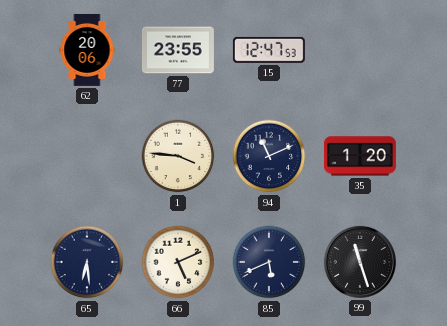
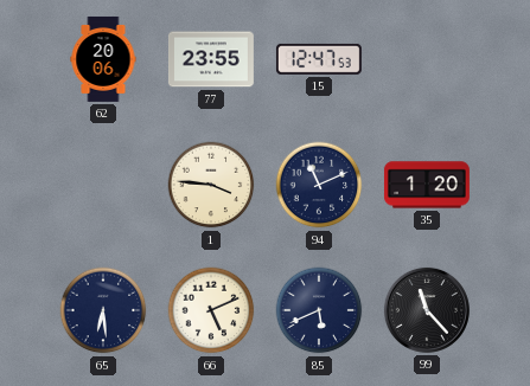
99: 11:27 -> 11:23
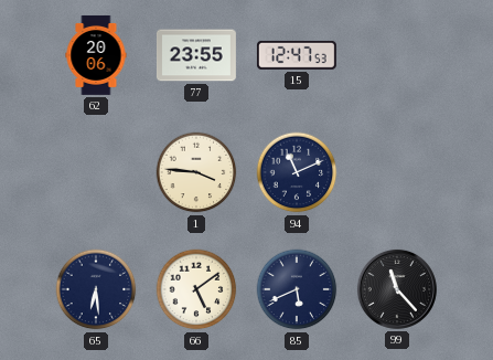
35: 1:20 -> none
66: 5:11 -> 5:09
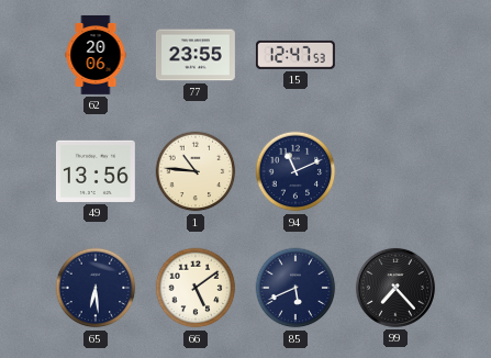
49: none -> 13:56
1: 3:46 -> 10:46
99: 11:23 -> 7:23
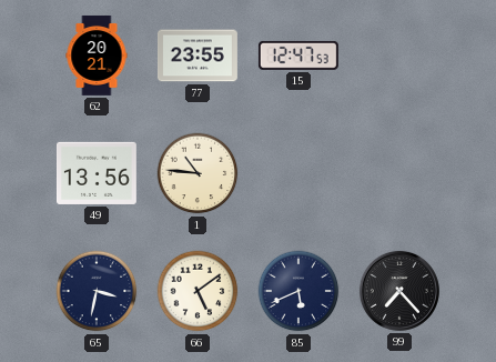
62: 20:06 -> 20:21
94: 11:11 -> none
65: 6:29 -> 3:32
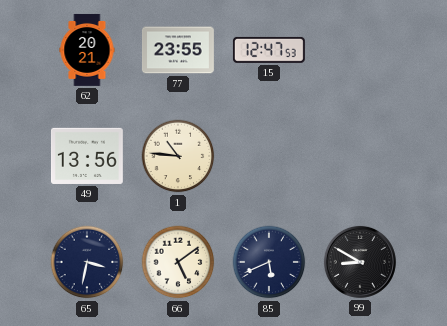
99: 7:23 -> 8:50
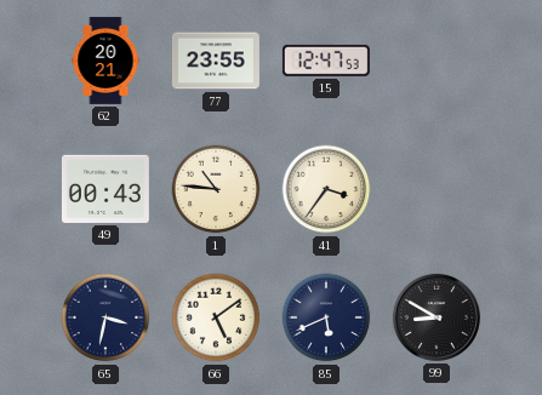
49: 13:56 -> 00:43
41: none -> 3:36
